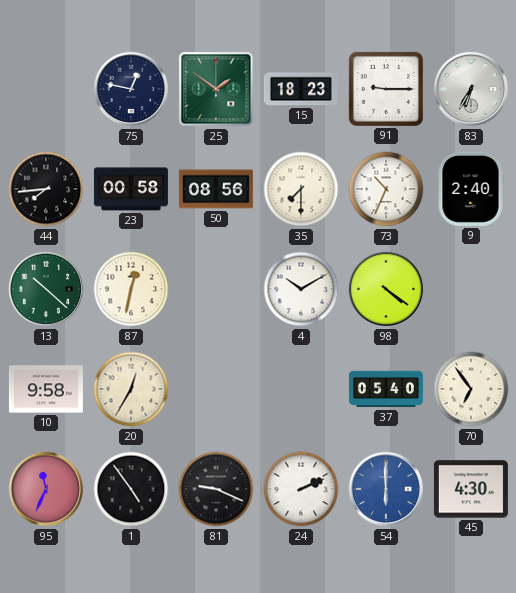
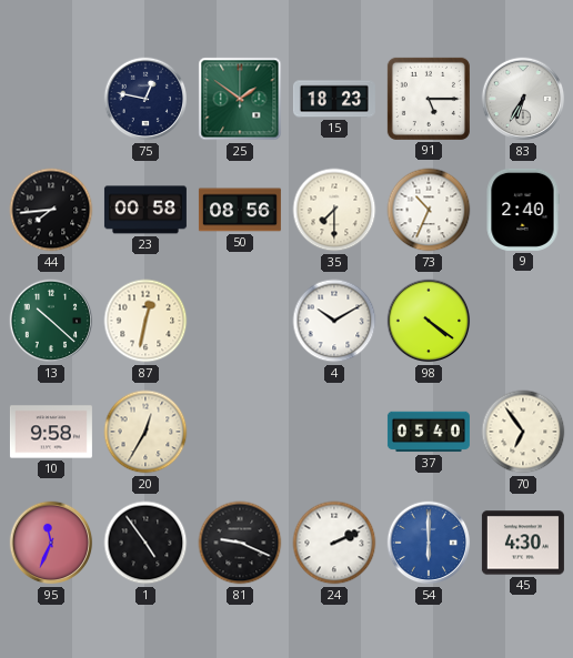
91: 9:15 -> 5:15
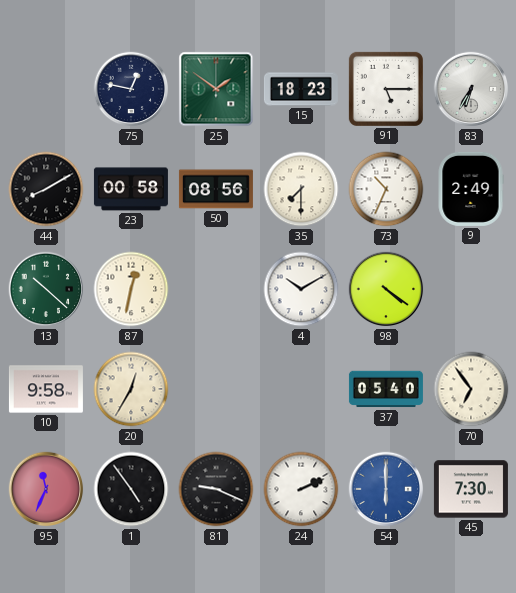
44: 7:44 -> 8:10
9: 2:40 -> 2:49
45: 4:30 -> 7:30
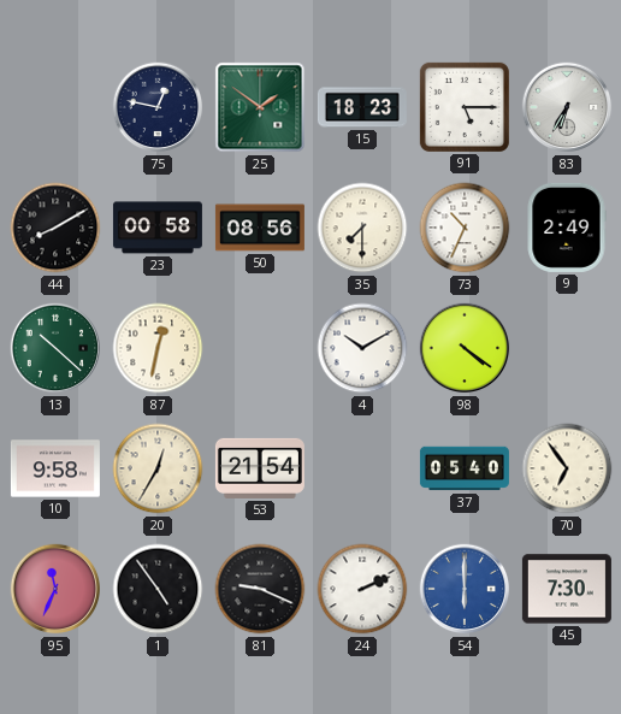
53: none -> 21:54
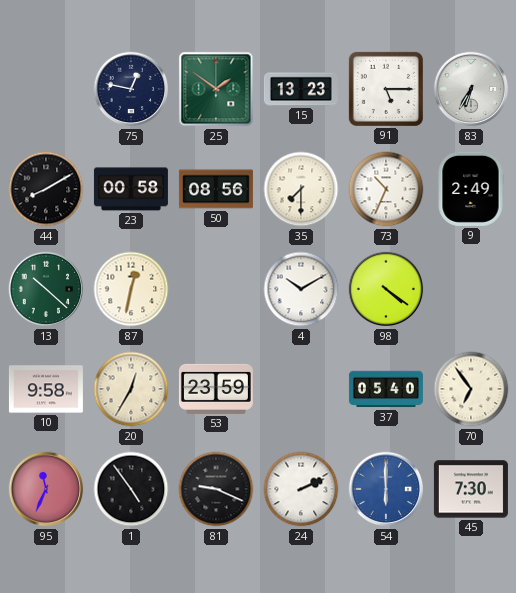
15: 18:23 -> 13:23
53: 21:54 -> 23:59
